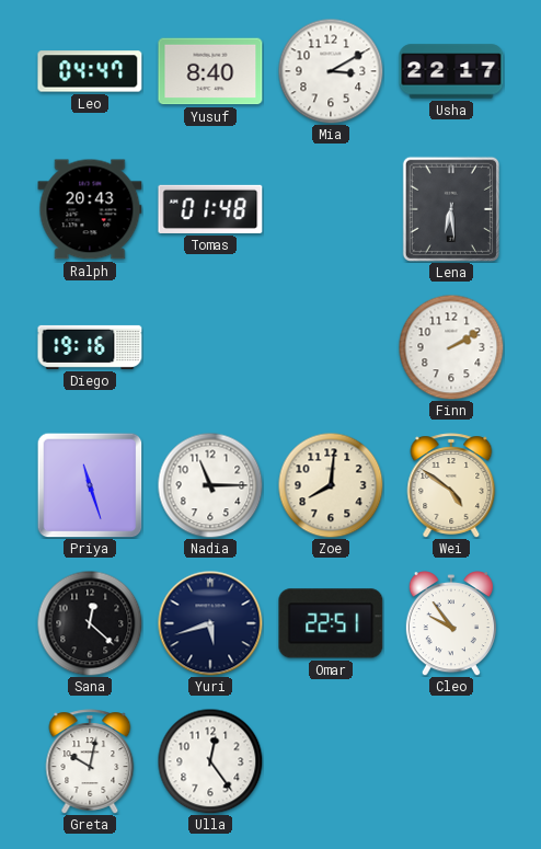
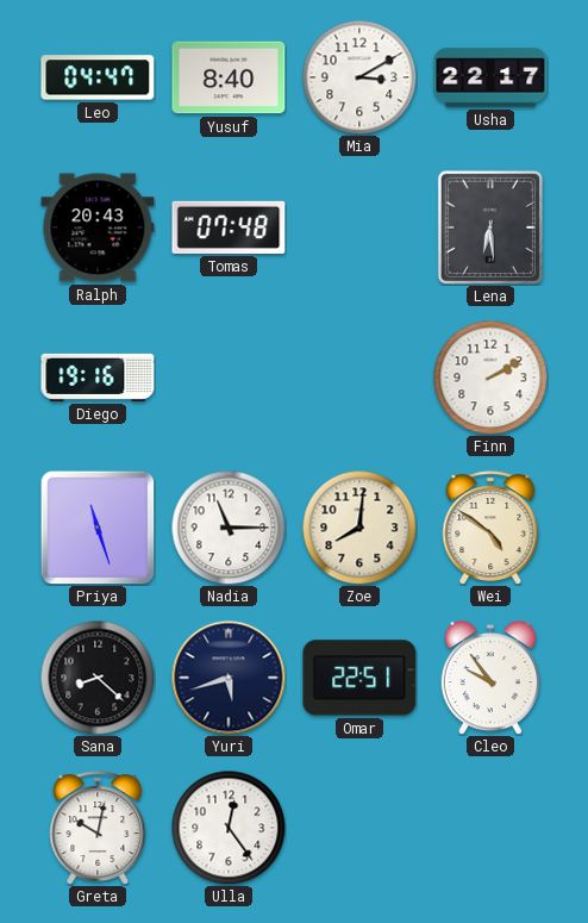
Tomas: 01:48 -> 07:48
Sana: 12:22 -> 8:22
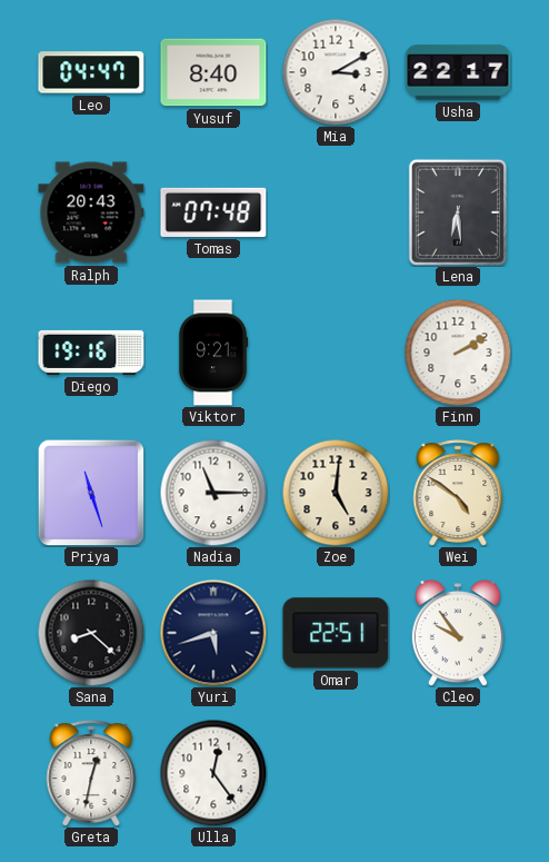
Viktor: none -> 9:21
Zoe: 8:01 -> 5:01
Greta: 10:02 -> 12:32
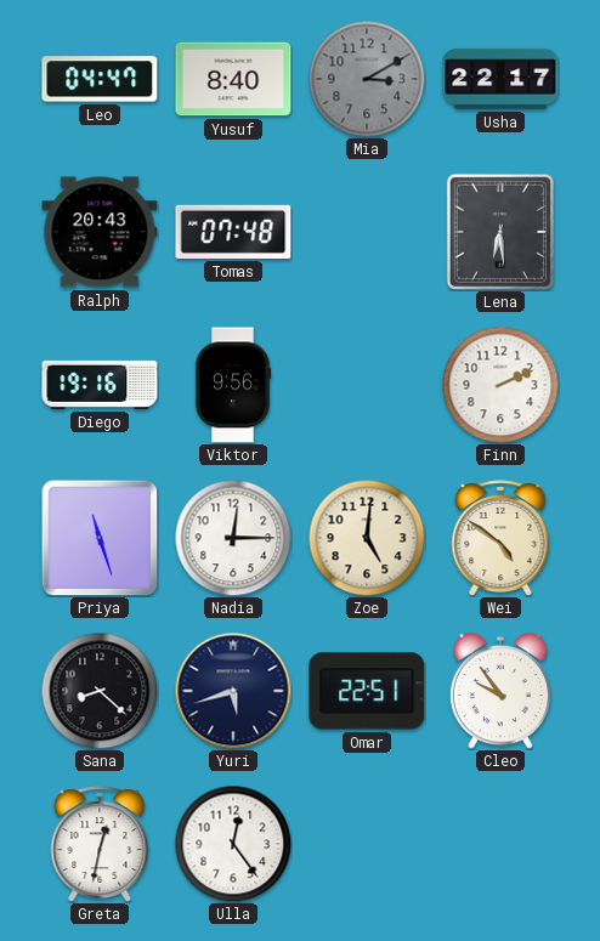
Mia dial: white -> grey
Viktor: 9:21 -> 9:56
Finn: 2:10 -> 2:11
Nadia: 11:15 -> 12:15
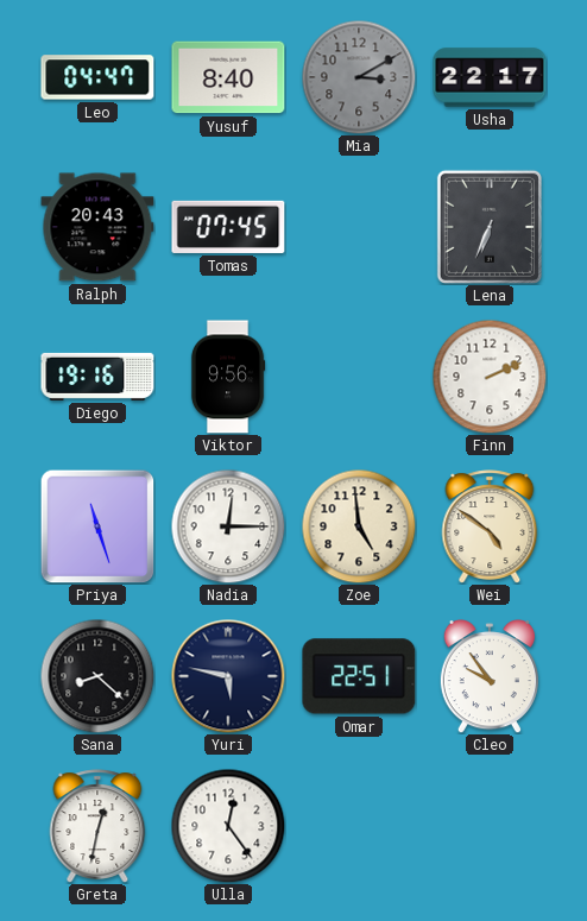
Tomas: 07:48 -> 07:45
Lena: 6:29 -> 6:34
Zoe: 5:01 -> 4:59
Yuri: 5:42 -> 5:47
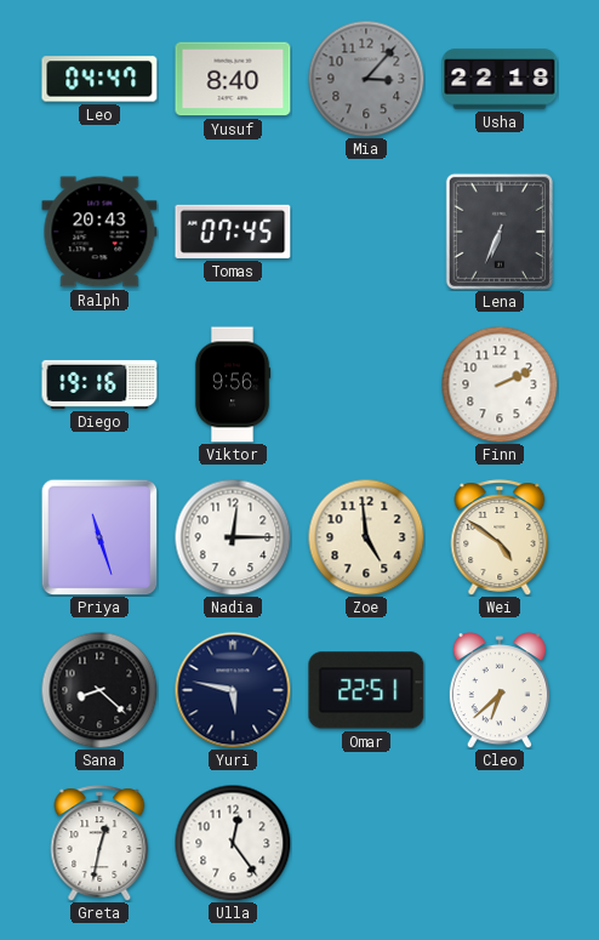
Mia: 3:10 -> 3:07
Usha: 22:17 -> 22:18
Cleo: 9:54 -> 6:38
